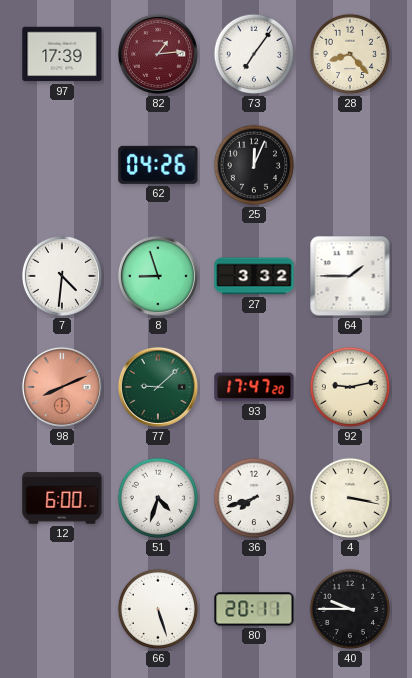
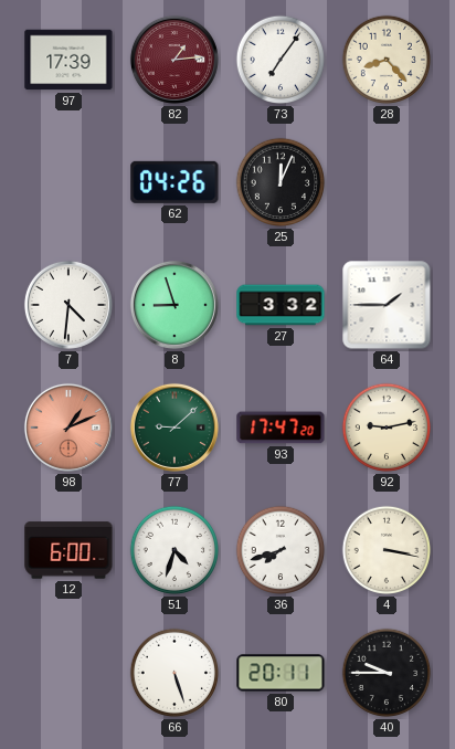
98: 8:11 -> 1:11
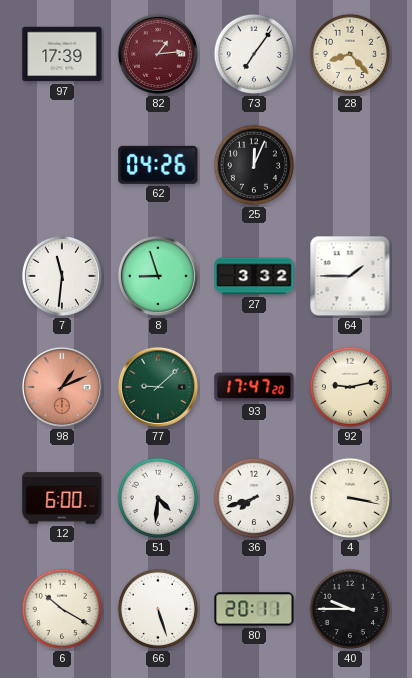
7: 4:31 -> 11:31
51: 4:33 -> 4:31
6: none -> 10:20
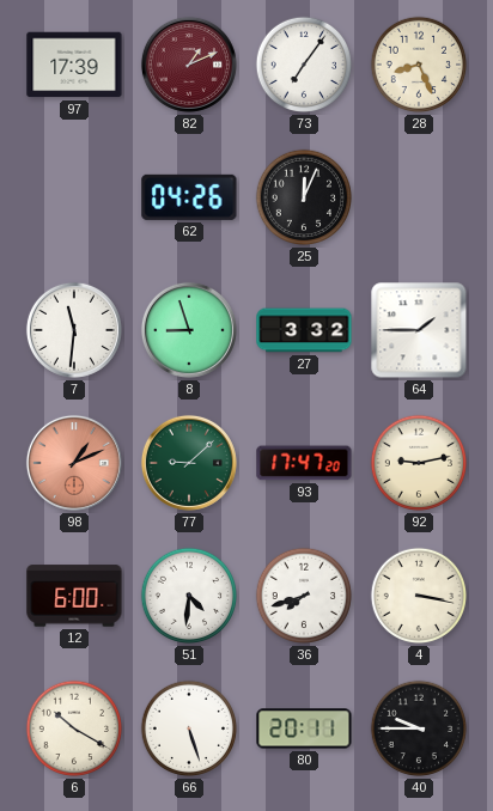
82: 1:14 -> 1:11
28: 8:23 -> 8:26
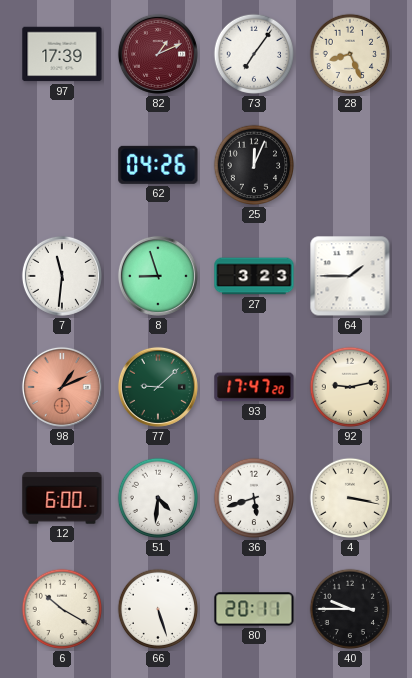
27: 3:32 -> 3:23
36: 7:42 -> 5:42
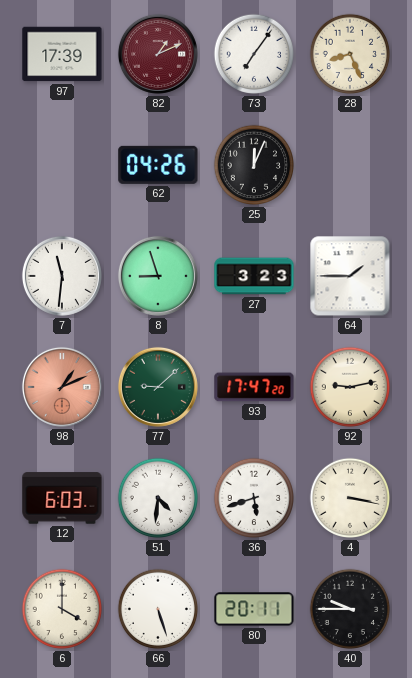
12: 6:00 -> 6:03
6: 10:20 -> 4:00
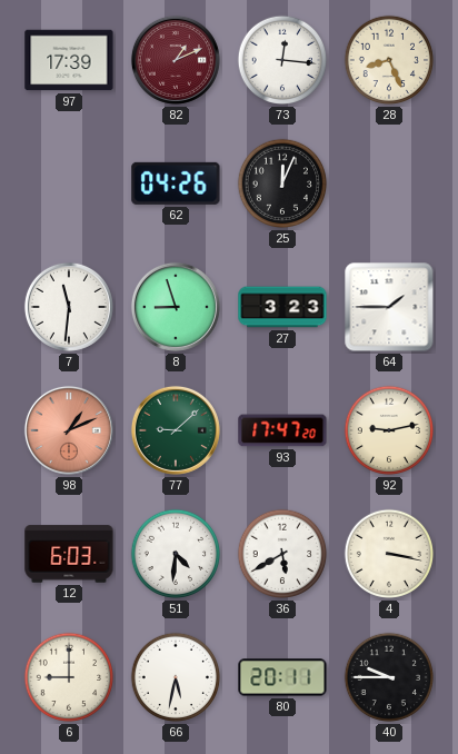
73: 7:06 -> 12:16
36: 5:42 -> 5:40
6: 4:00 -> 9:00
66: 5:27 -> 5:32
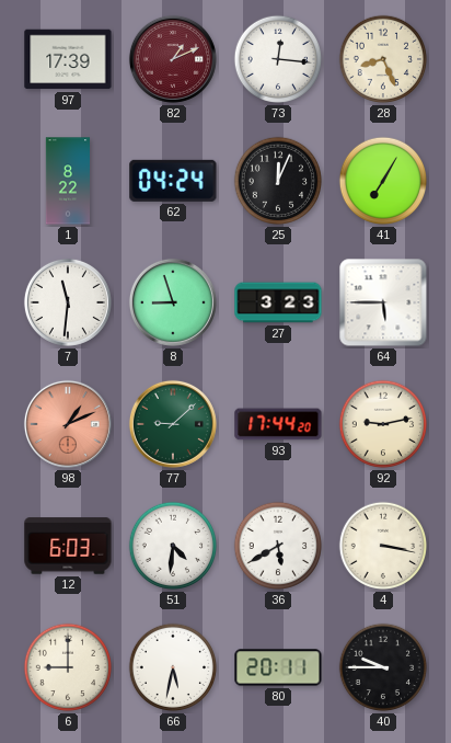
1: none -> 8:22
62: 04:26 -> 04:24
41: none -> 7:05
64: 1:45 -> 5:45
93: 17:47 -> 17:44
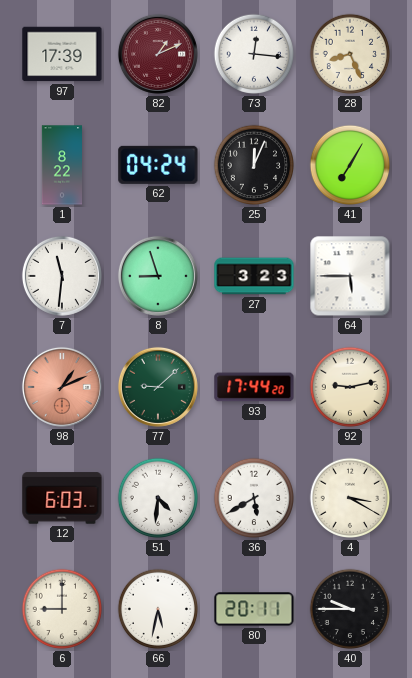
4: 3:17 -> 3:20
